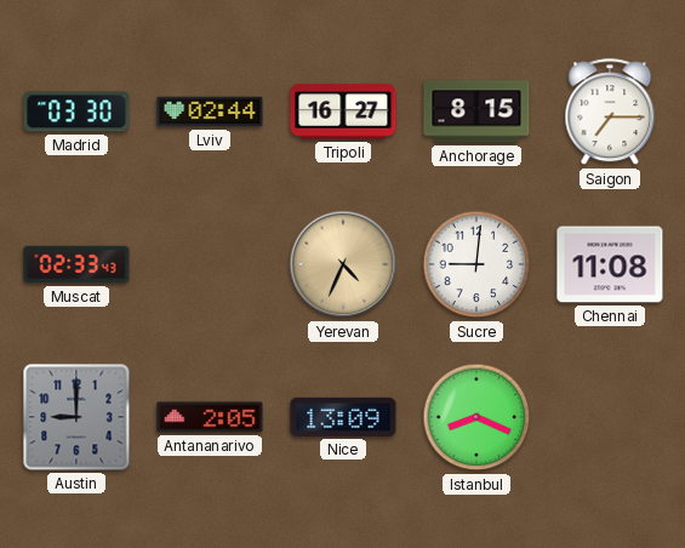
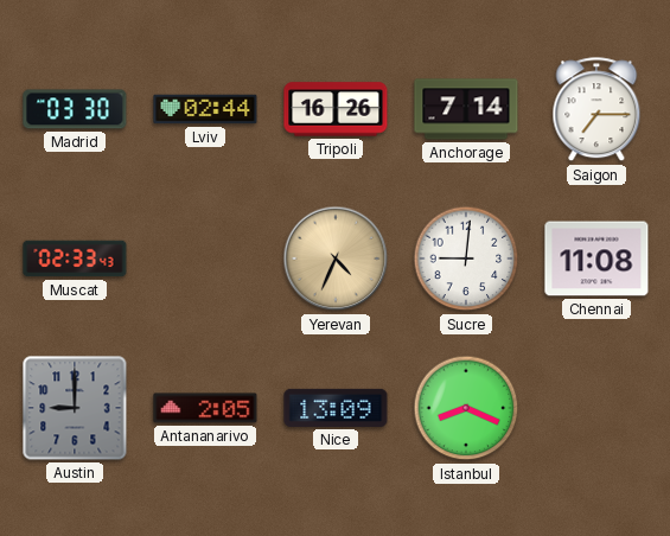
Tripoli: 16:27 -> 16:26
Anchorage: 8:15 -> 7:14
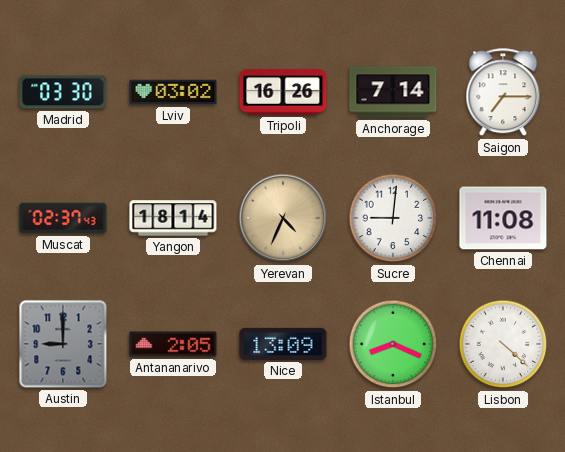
Lviv: 02:44 -> 03:02
Muscat: 02:33 -> 02:37
Yangon: none -> 18:14
Lisbon: none -> 4:22
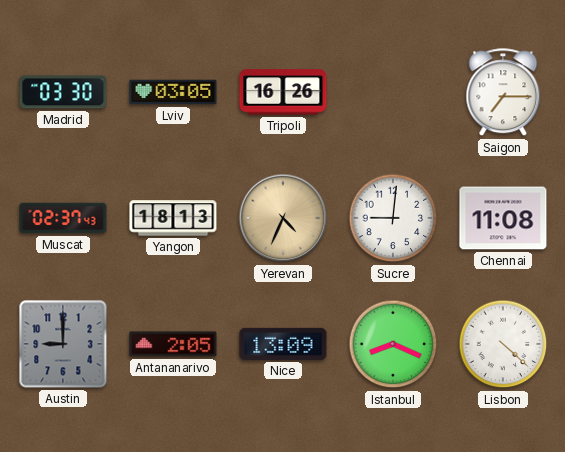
Lviv: 03:02 -> 03:05
Anchorage: 7:14 -> none
Yangon: 18:14 -> 18:13
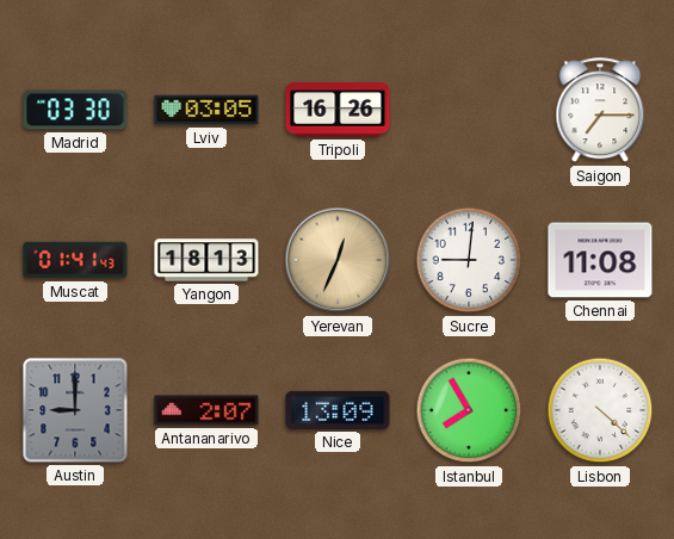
Muscat: 02:37 -> 01:41
Yerevan: 4:34 -> 12:34
Antananarivo: 2:05 -> 2:07
Istanbul: 8:19 -> 7:55
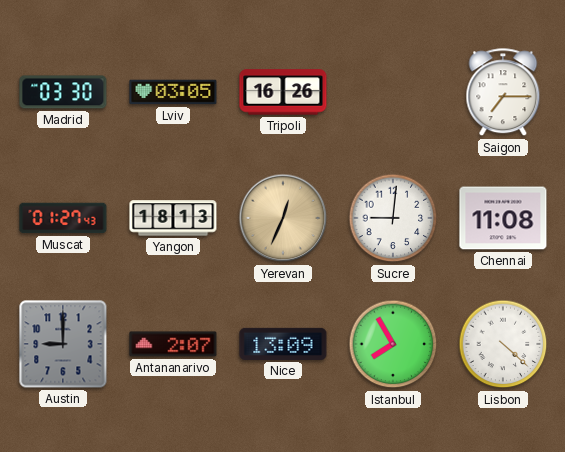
Muscat: 01:41 -> 01:27
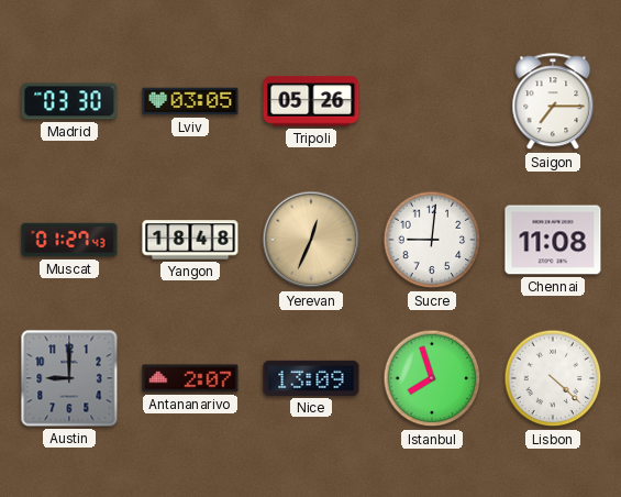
Tripoli: 16:26 -> 05:26
Yangon: 18:13 -> 18:48
Istanbul: 7:55 -> 7:57
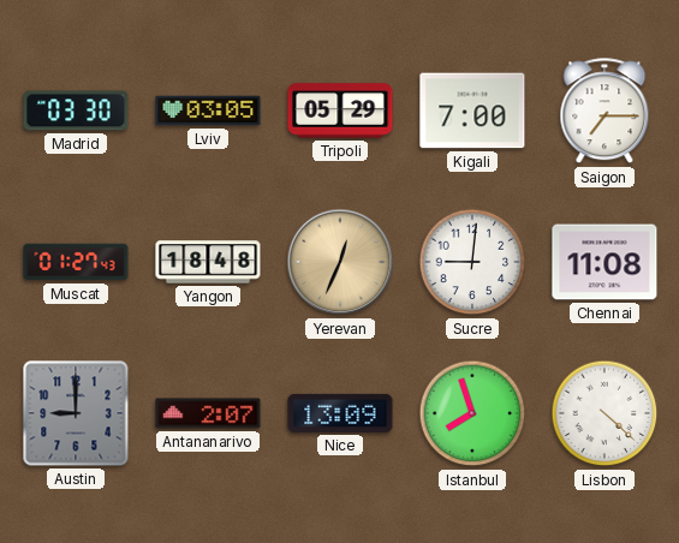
Tripoli: 05:26 -> 05:29
Kigali: none -> 7:00
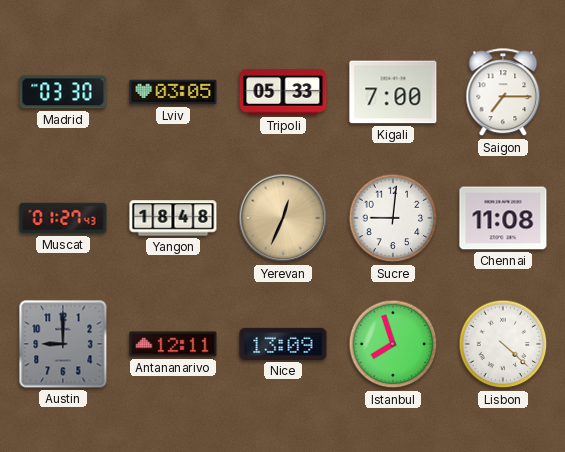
Tripoli: 05:29 -> 05:33
Antananarivo: 2:07 -> 12:11
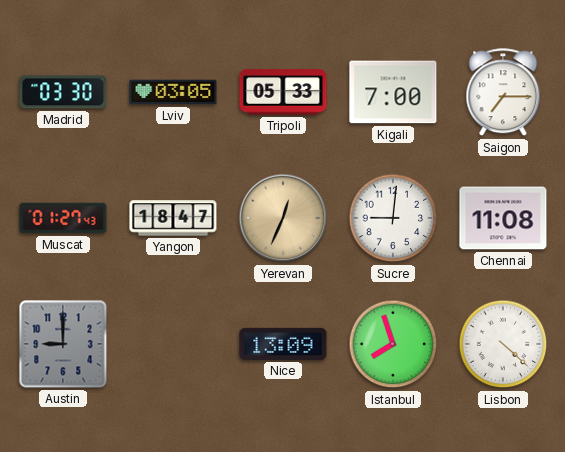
Yangon: 18:48 -> 18:47
Antananarivo: 12:11 -> none
